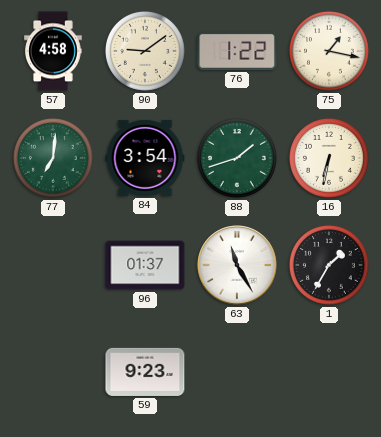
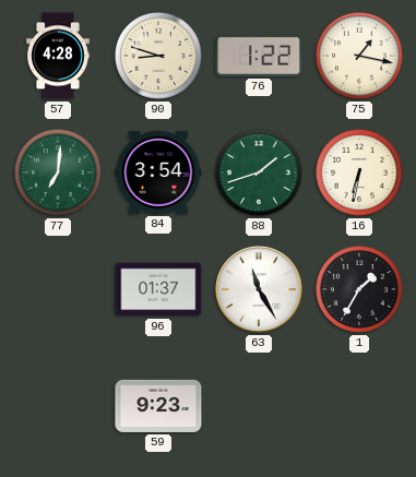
57: 4:58 -> 4:28
90: 9:09 -> 8:48
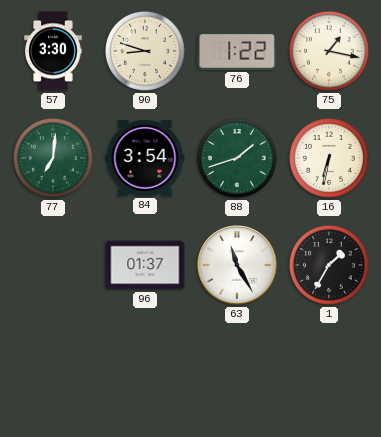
57: 4:28 -> 3:30
59: 9:23 -> none
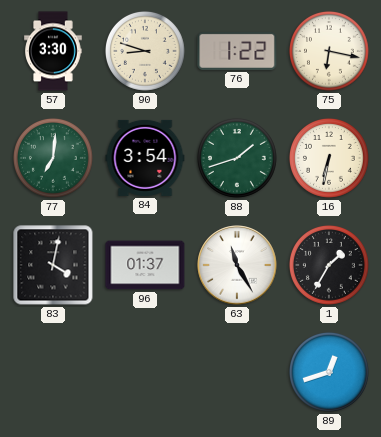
75: 1:17 -> 6:17
83: none -> 4:02
89: none -> 12:42
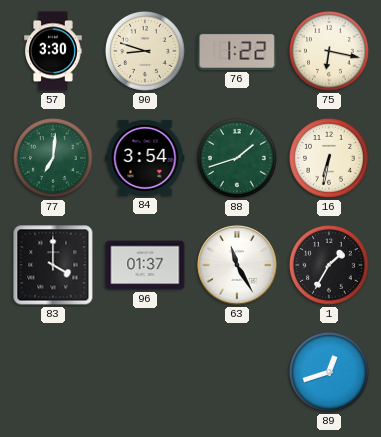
83: 4:02 -> 4:00
